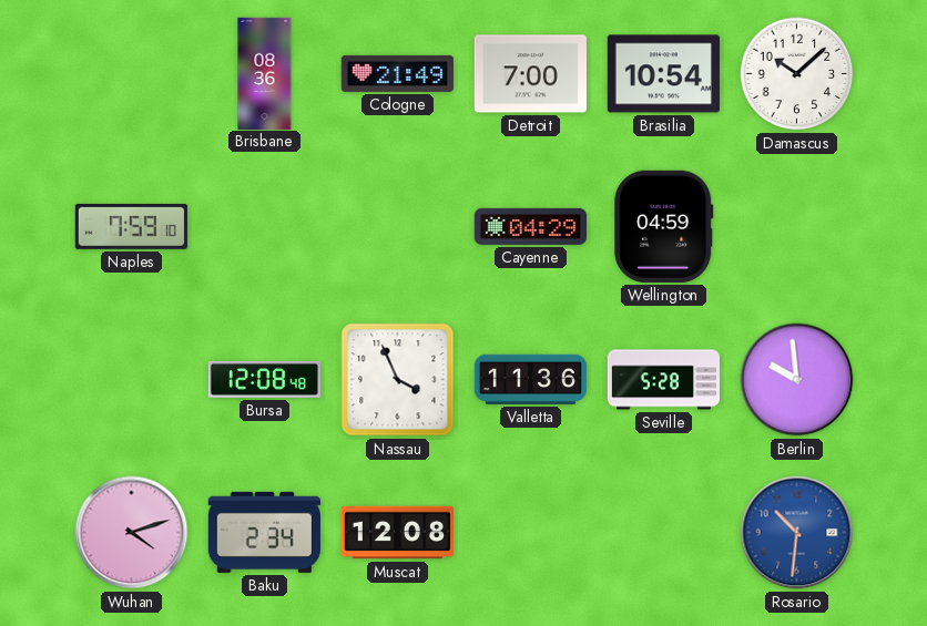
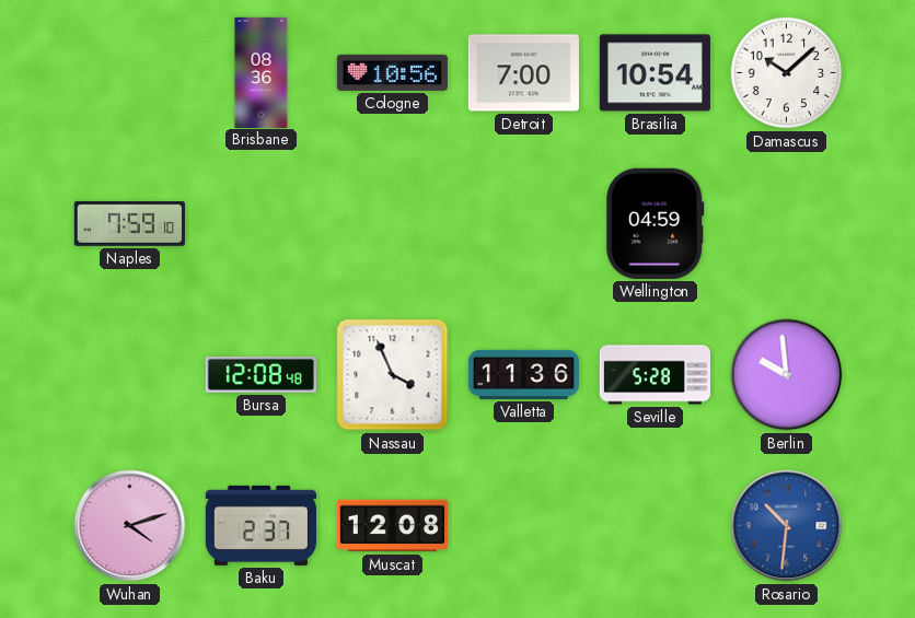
Cologne: 21:49 -> 10:56
Cayenne: 04:29 -> none
Baku: 2:34 -> 2:37
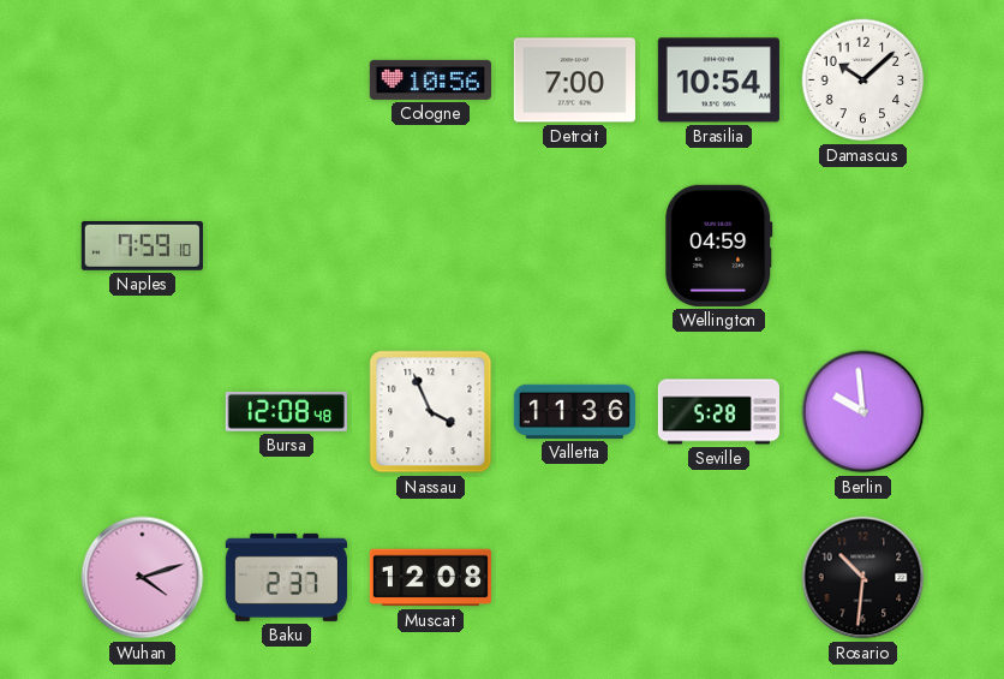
Brisbane: 08:36 -> none
Rosario dial: blue -> black
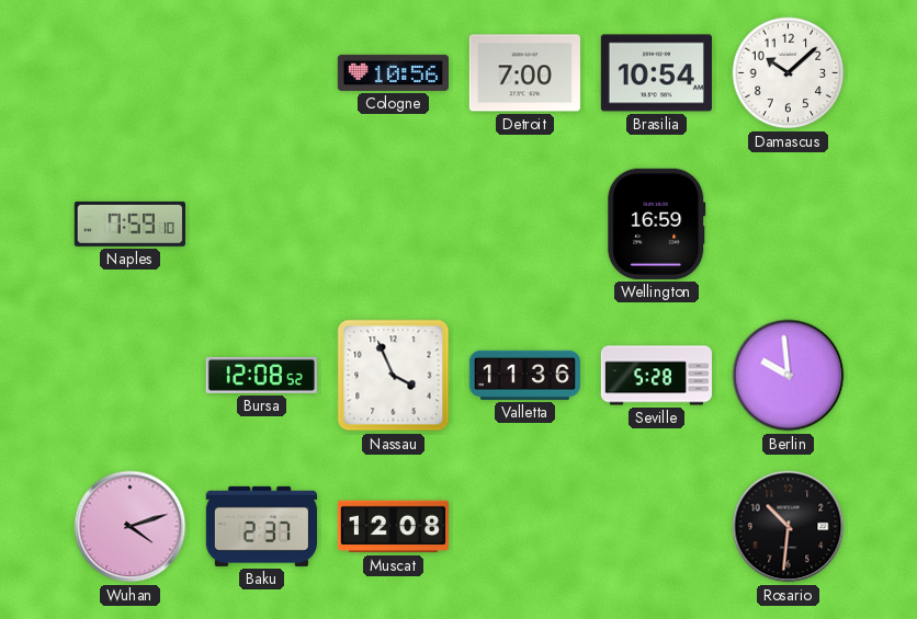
Wellington: 04:59 -> 16:59
Bursa: 12:08:48 -> 12:08:52
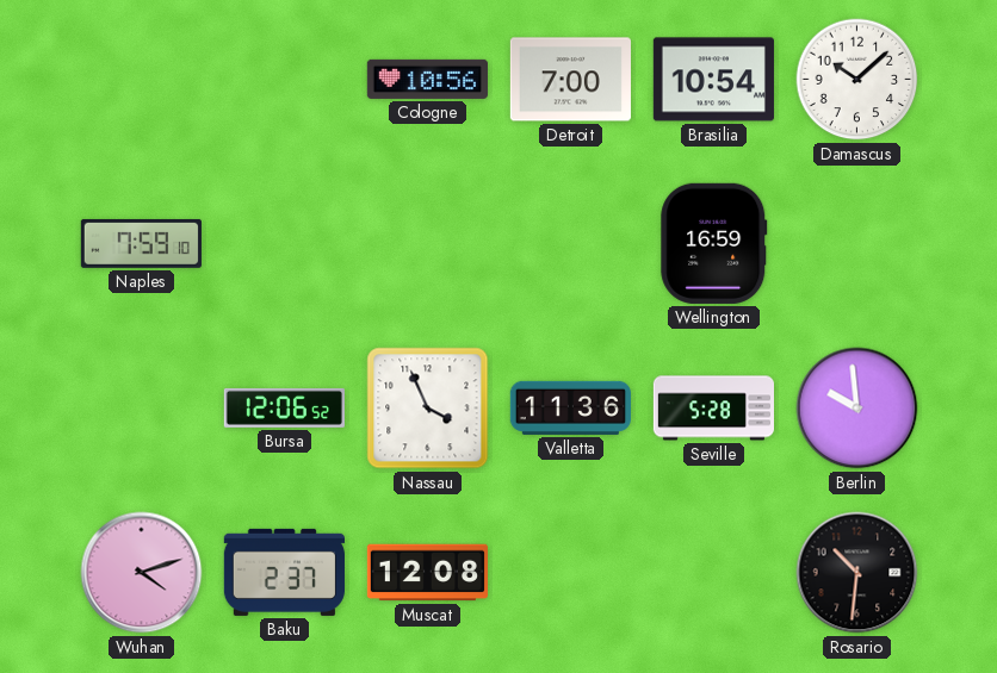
Bursa: 12:08 -> 12:06
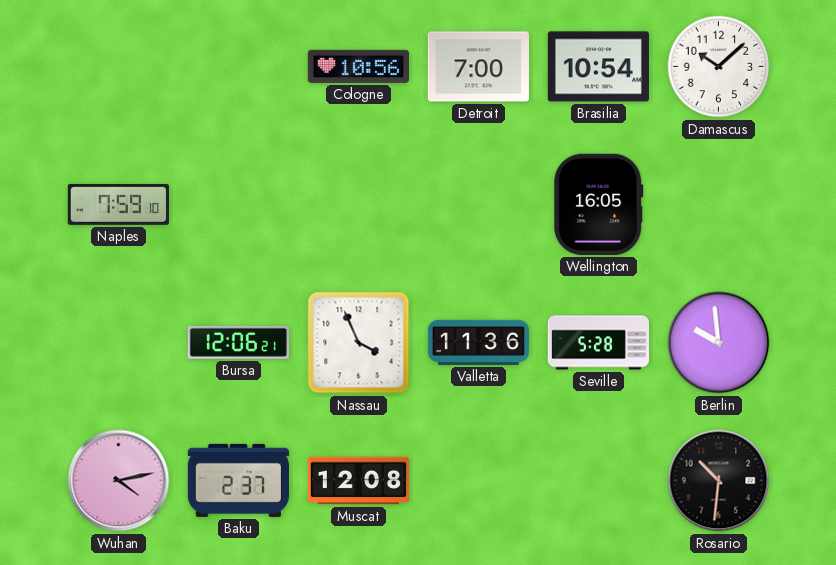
Wellington: 16:59 -> 16:05
Bursa: 12:06:52 -> 12:06:21
Wuhan: 4:12 -> 4:13
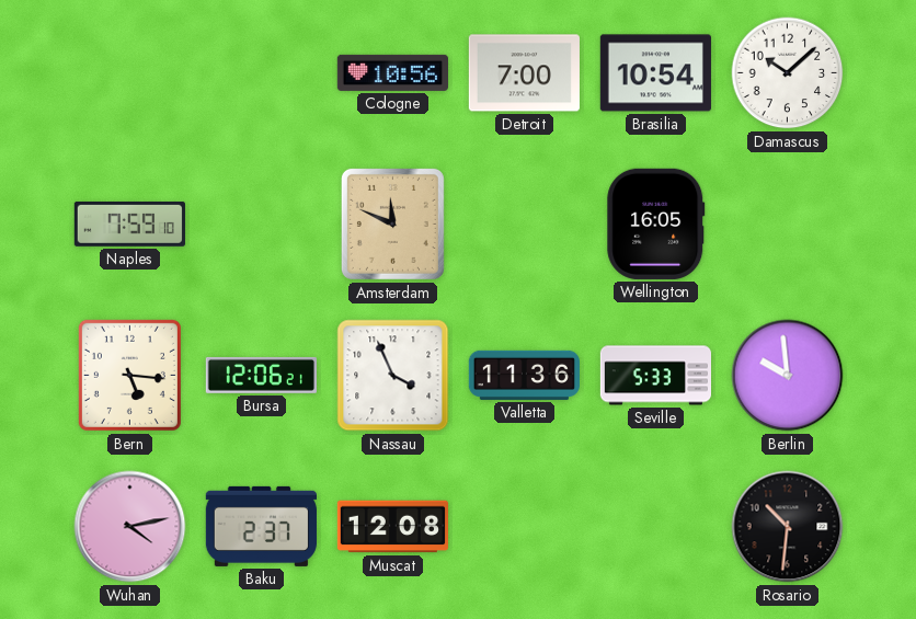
Amsterdam: none -> 11:49
Bern: none -> 5:16
Seville: 5:28 -> 5:33
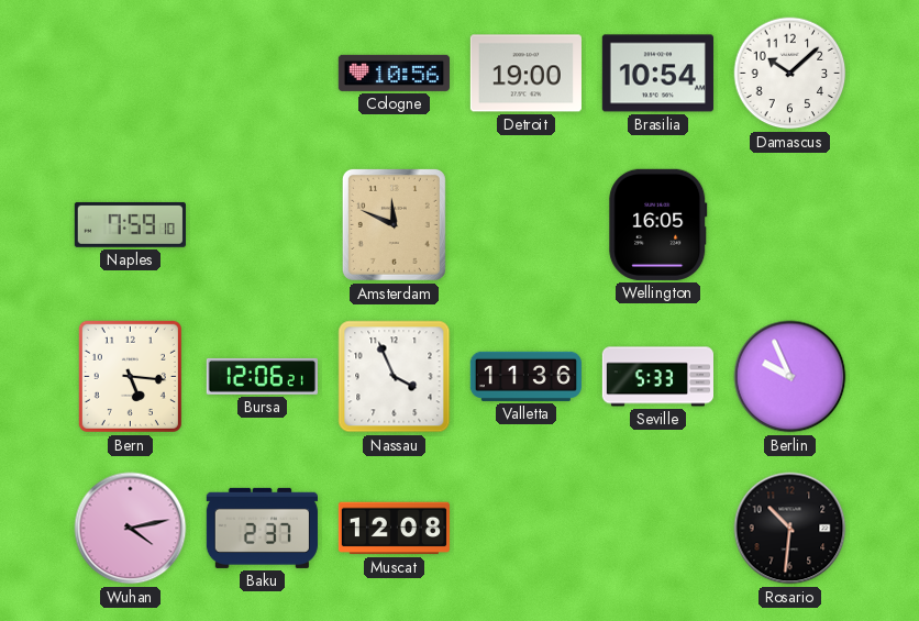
Detroit: 7:00 -> 19:00
Berlin: 9:59 -> 9:56
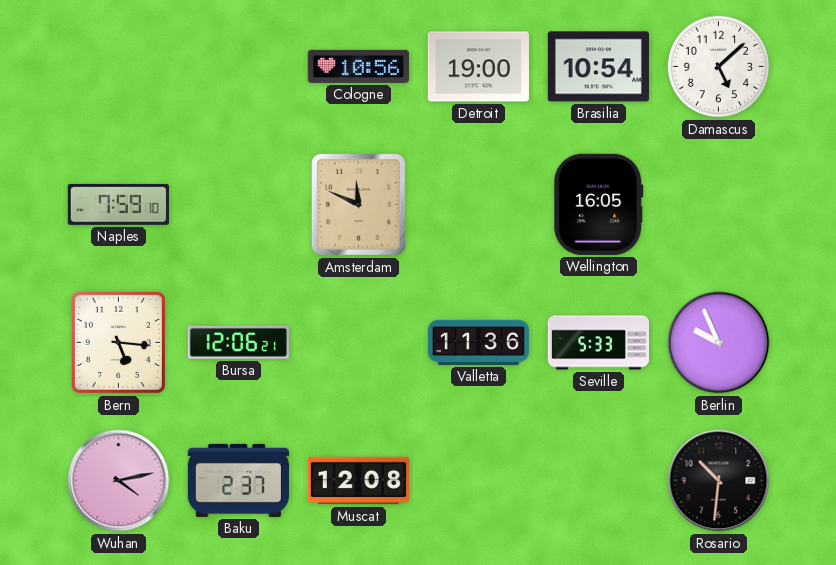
Damascus: 10:08 -> 5:08
Nassau: 3:56 -> none
